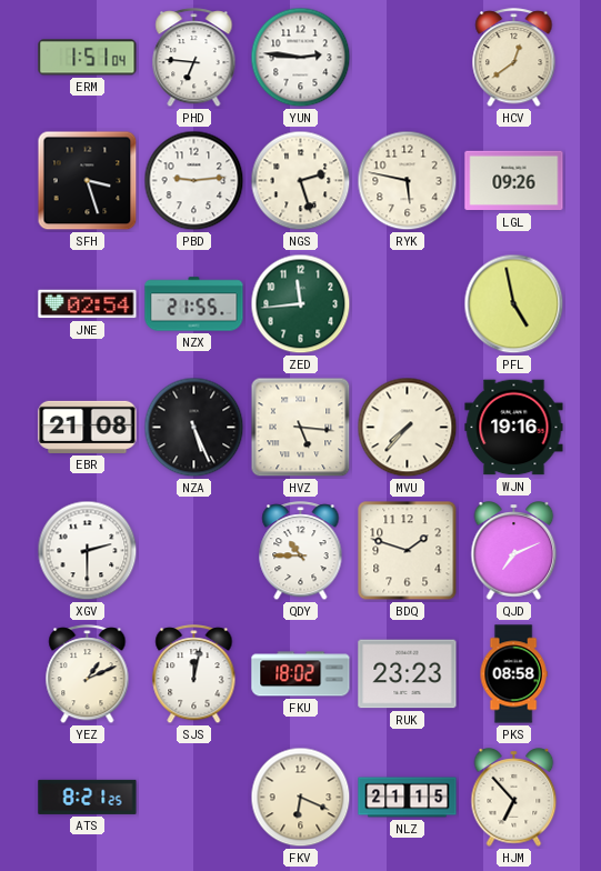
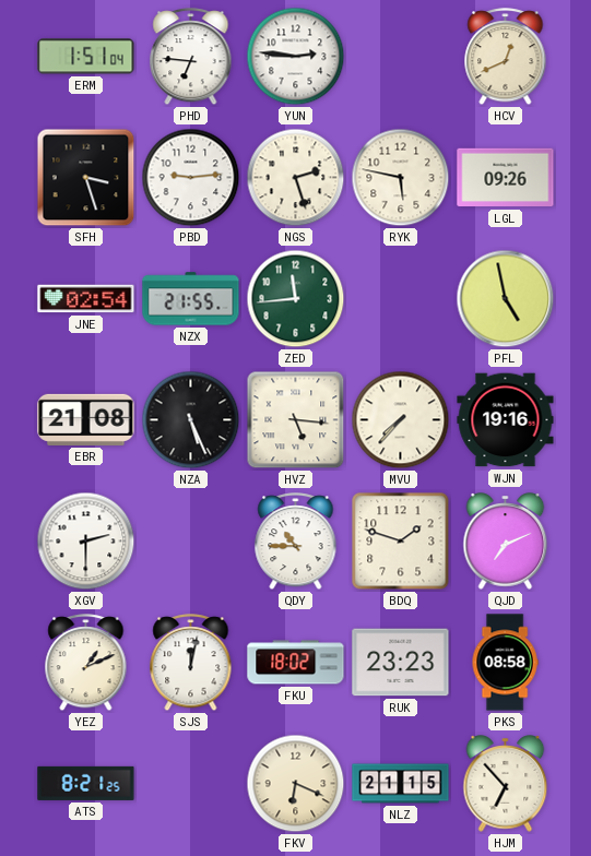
HCV: 12:39 -> 12:41
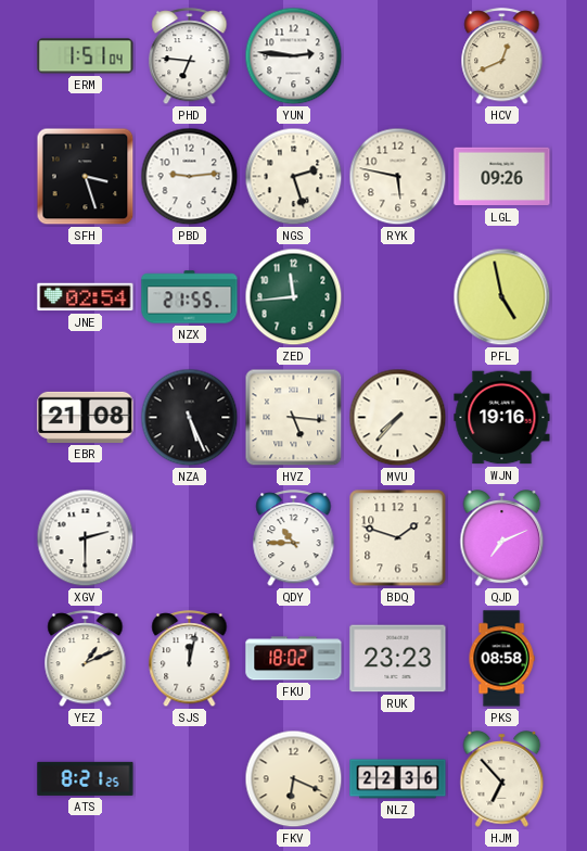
NLZ: 21:15 -> 22:36
